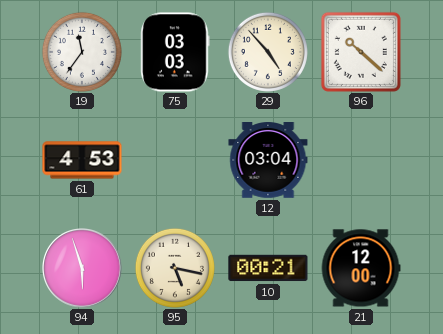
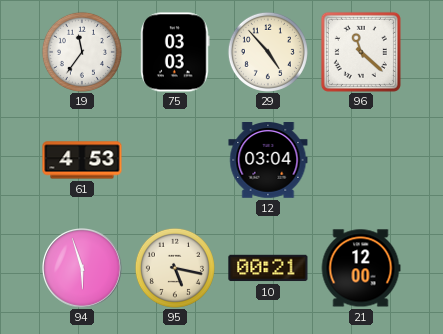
96: 10:22 -> 11:22
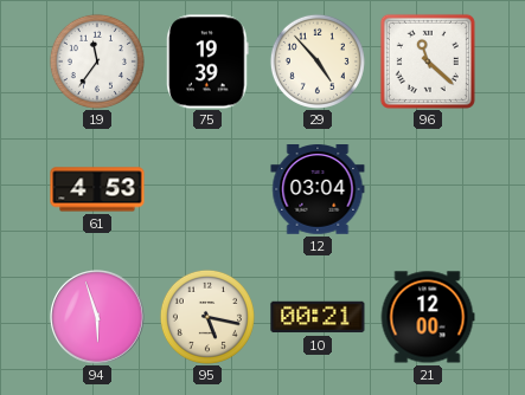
75: 03:03 -> 19:39
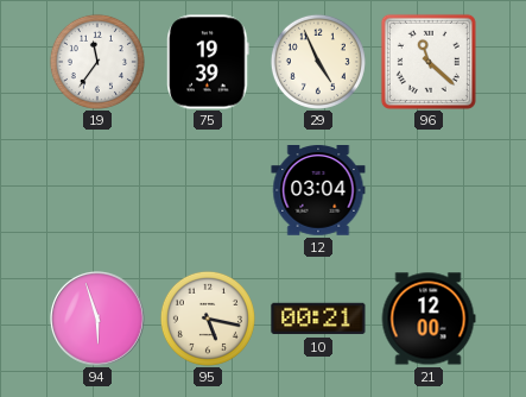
29: 4:53 -> 4:56
61: 4:53 -> none
